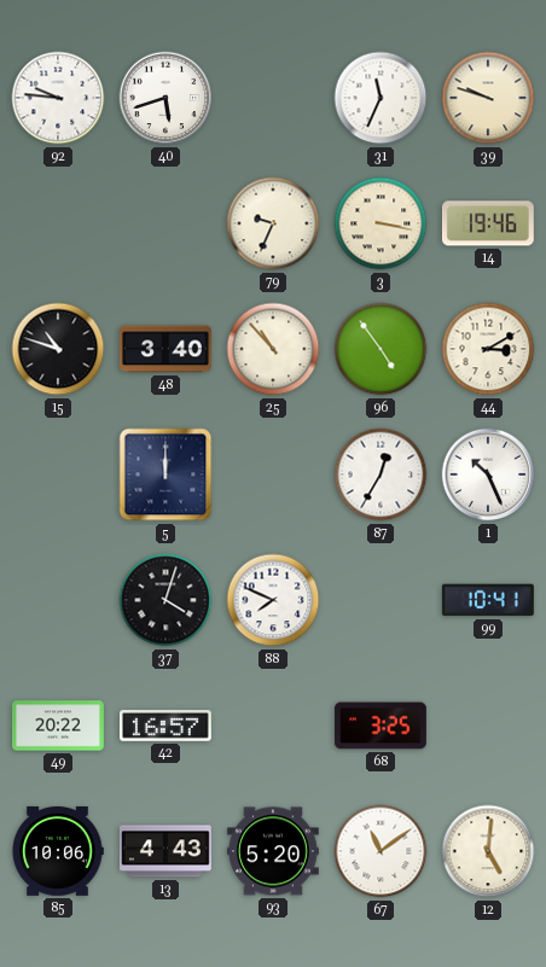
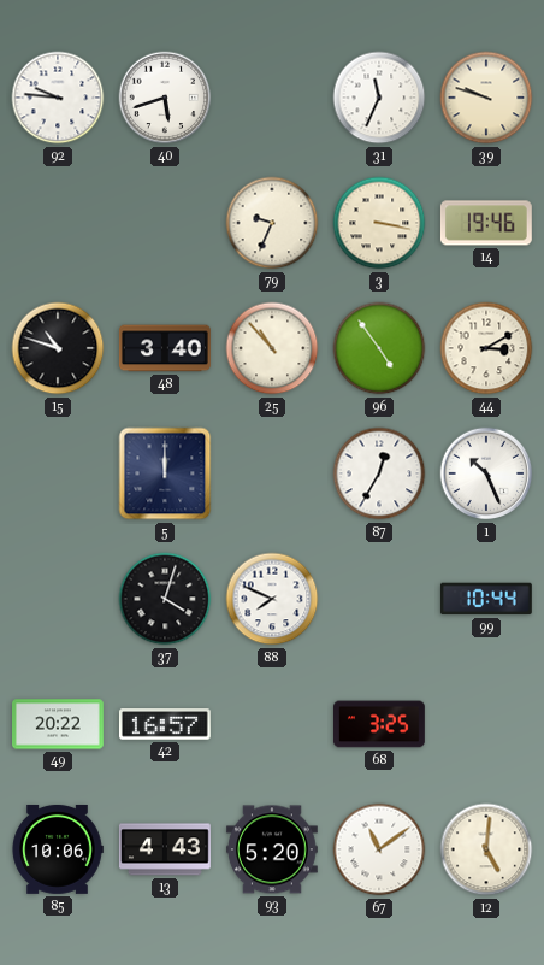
99: 10:41 -> 10:44
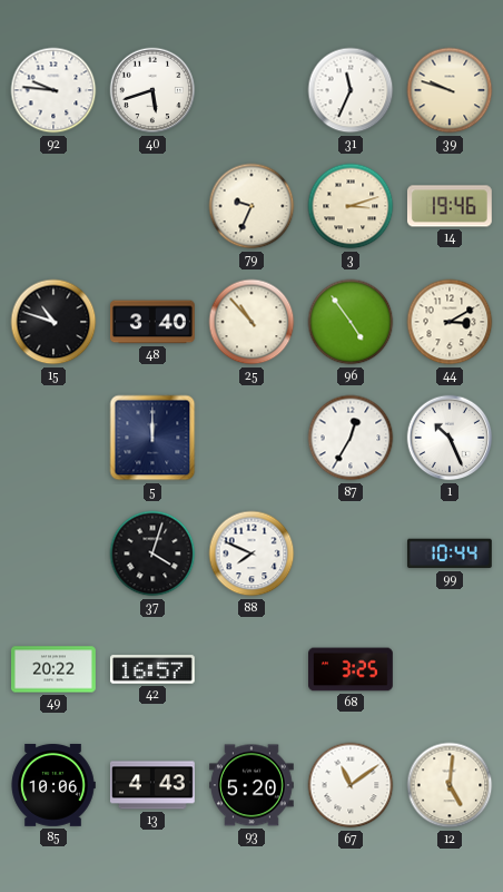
3: 3:17 -> 3:12
